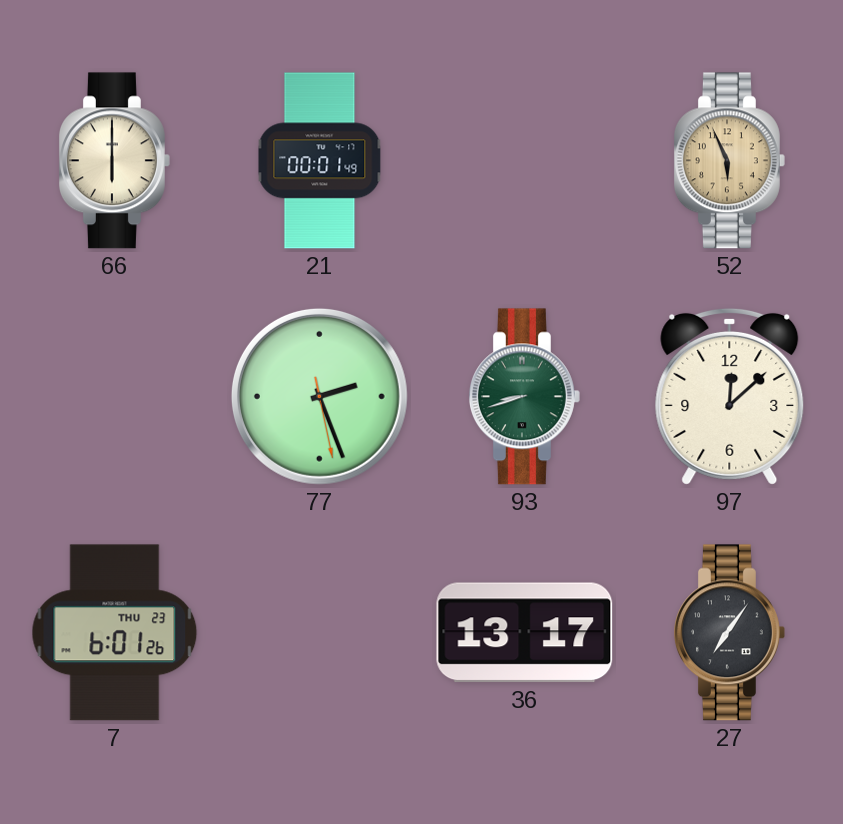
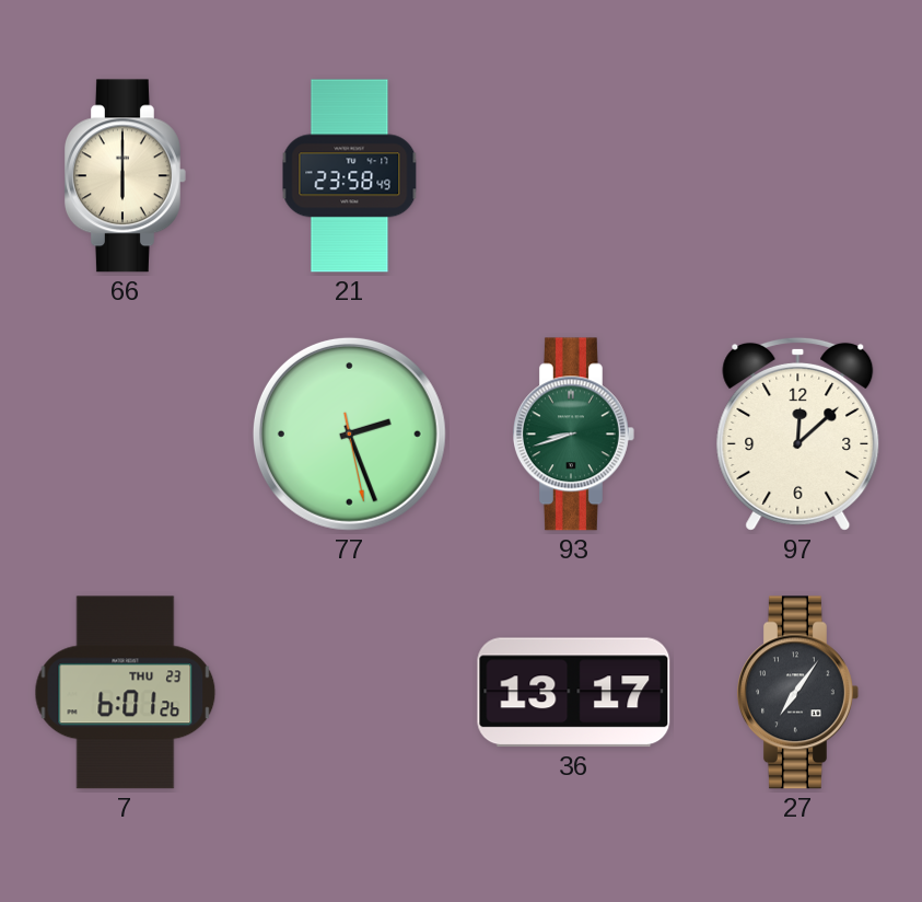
21: 00:01 -> 23:58
52: 5:56 -> none
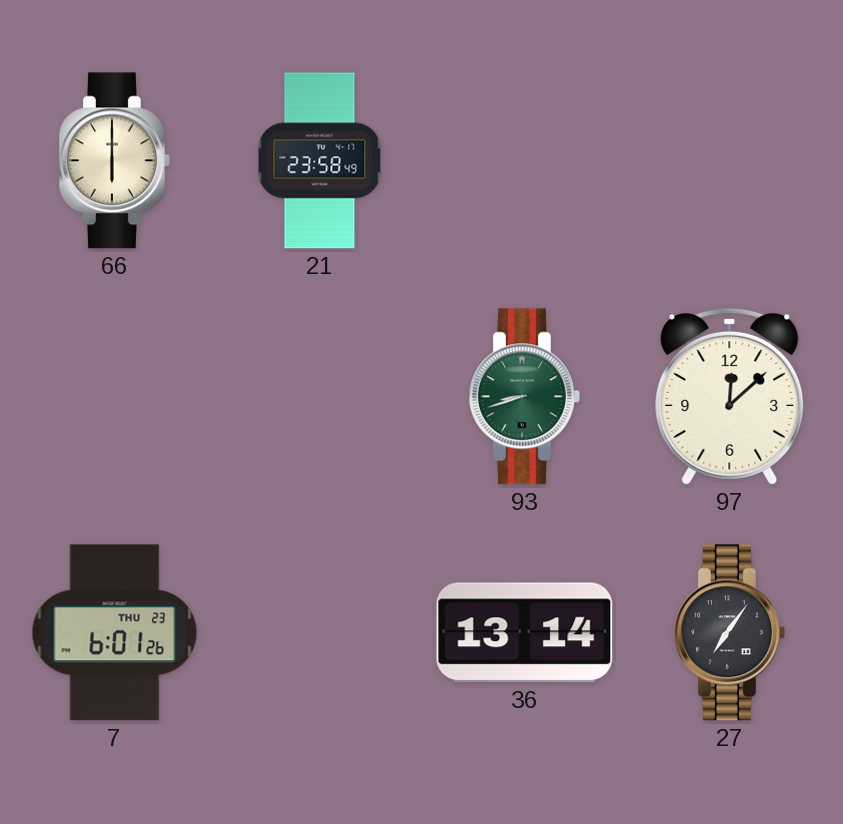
77: 2:26 -> none
36: 13:17 -> 13:14
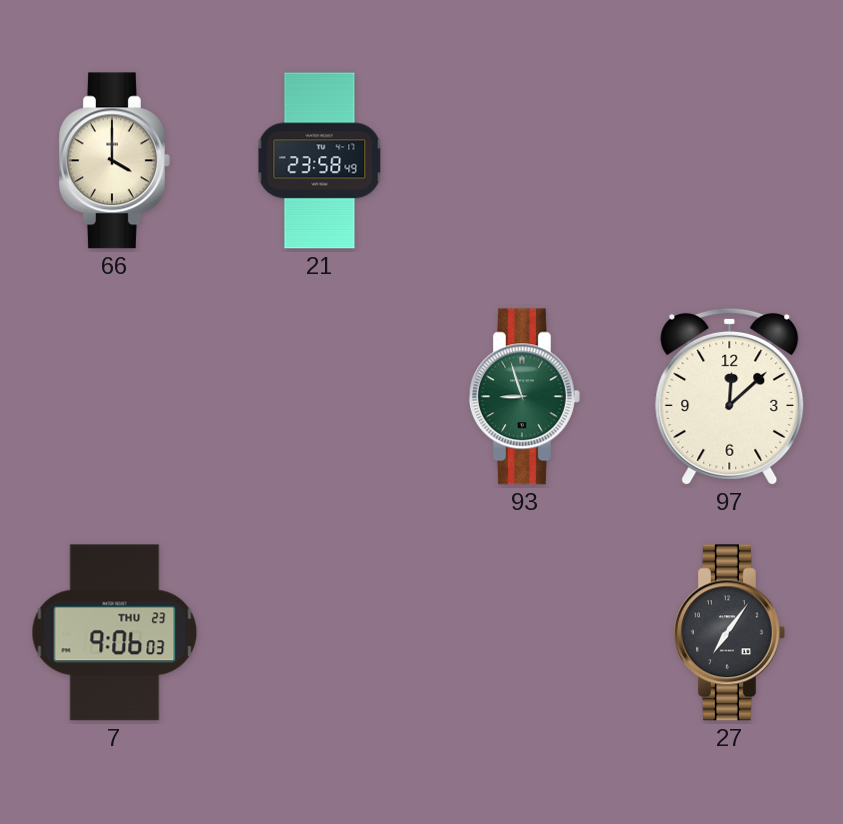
66: 6:00 -> 4:00
93: 8:42 -> 8:57
7: 6:01 -> 9:06
36: 13:14 -> none
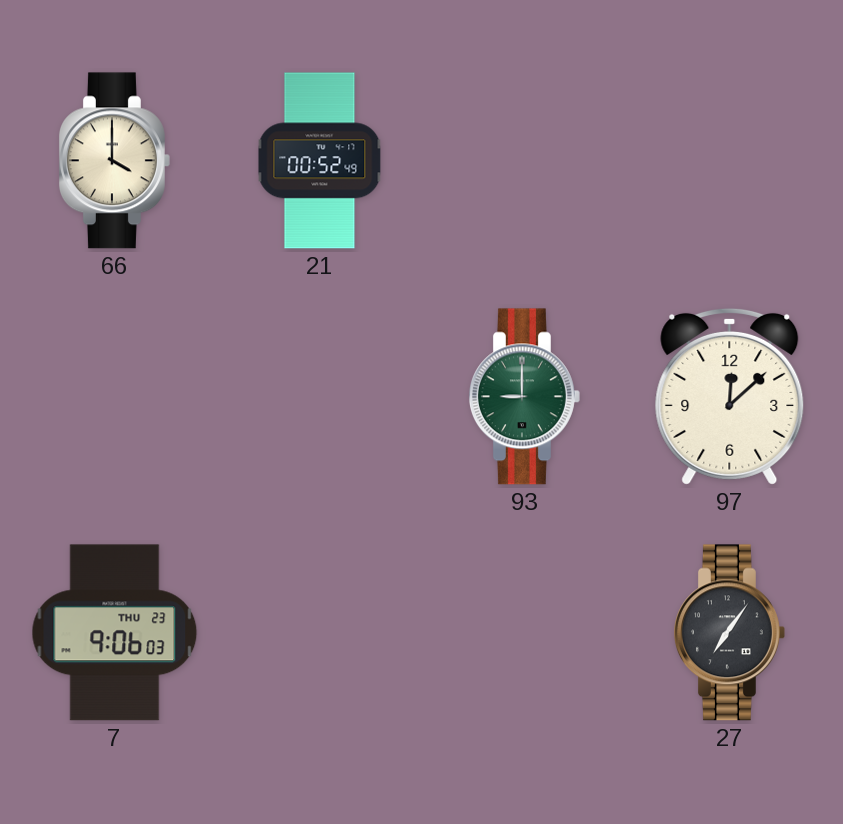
21: 23:58 -> 00:52
93: 8:57 -> 9:00
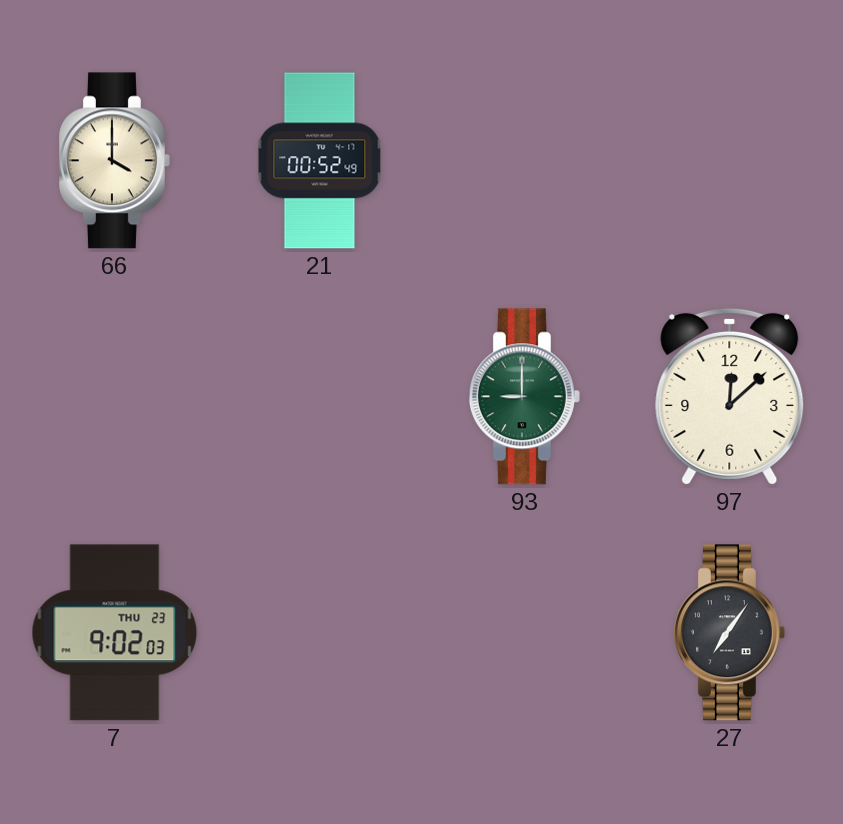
7: 9:06 -> 9:02
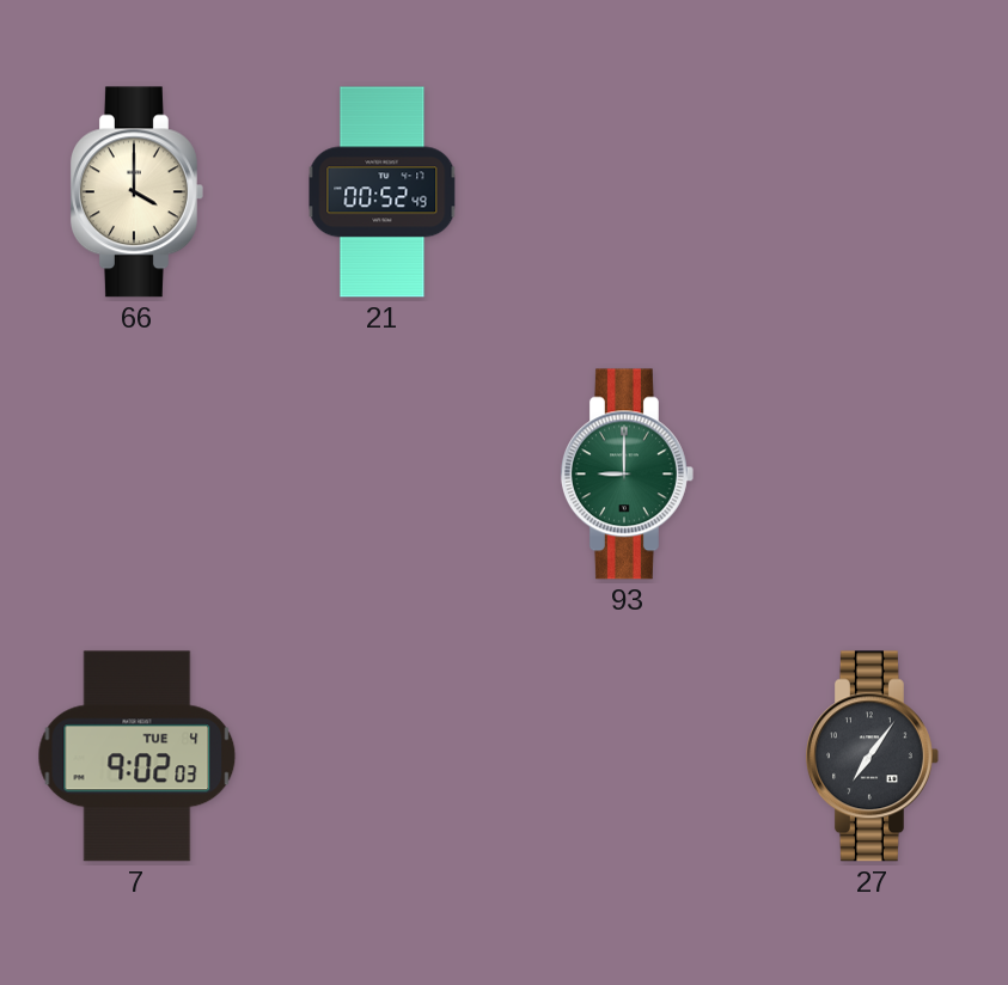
97: 12:08 -> none
7 date: THU 23 -> TUE 4
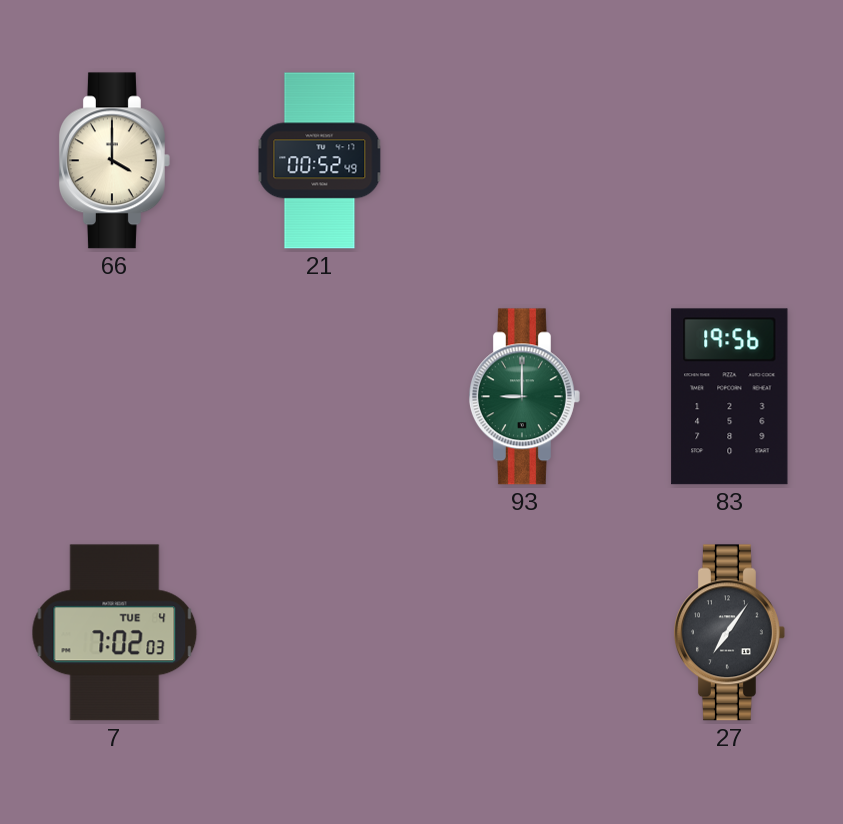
83: none -> 19:56
7: 9:02 -> 7:02
